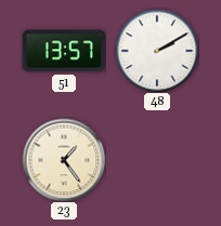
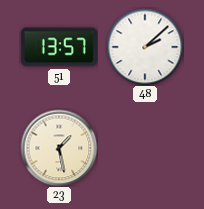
48: 2:10 -> 2:08
23: 1:24 -> 1:28
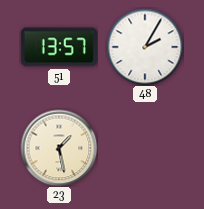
48: 2:08 -> 2:05
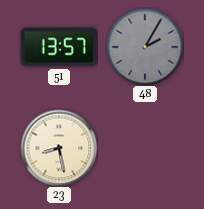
48 dial: white -> grey
23: 1:28 -> 8:28
